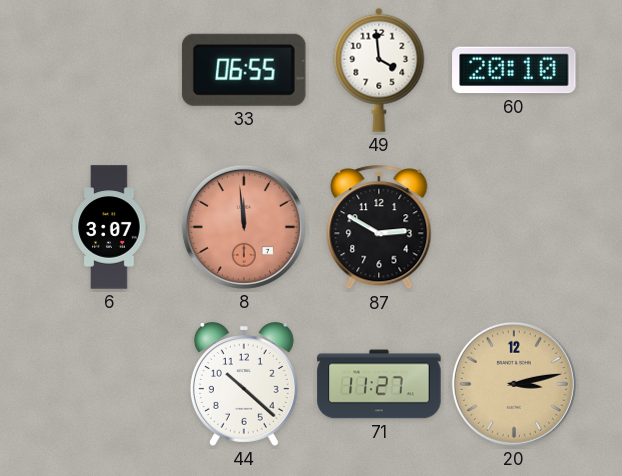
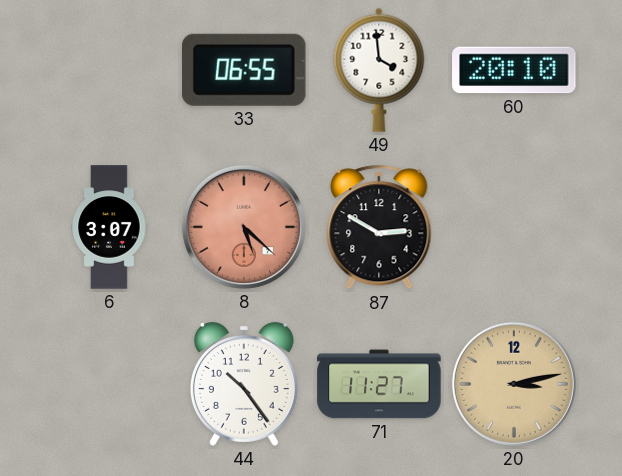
8: 11:59 -> 5:22
44: 10:22 -> 10:24
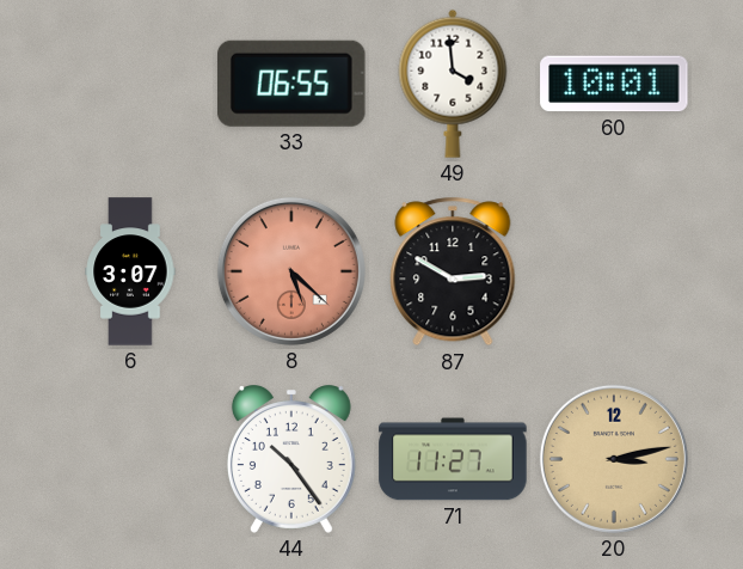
60: 20:10 -> 10:01
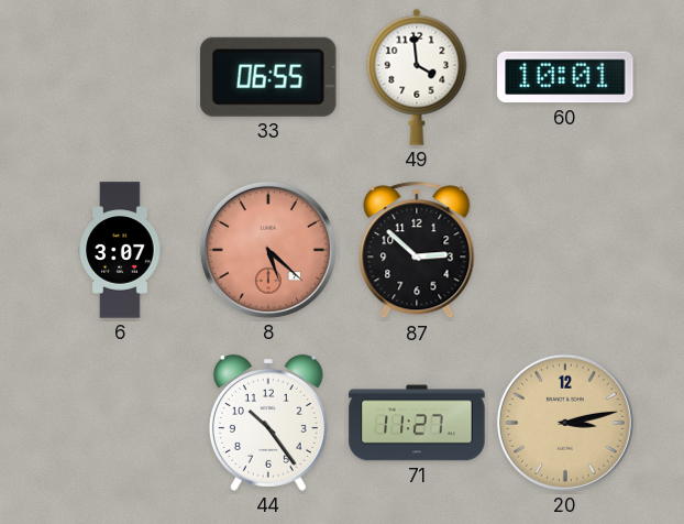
87: 2:50 -> 2:52
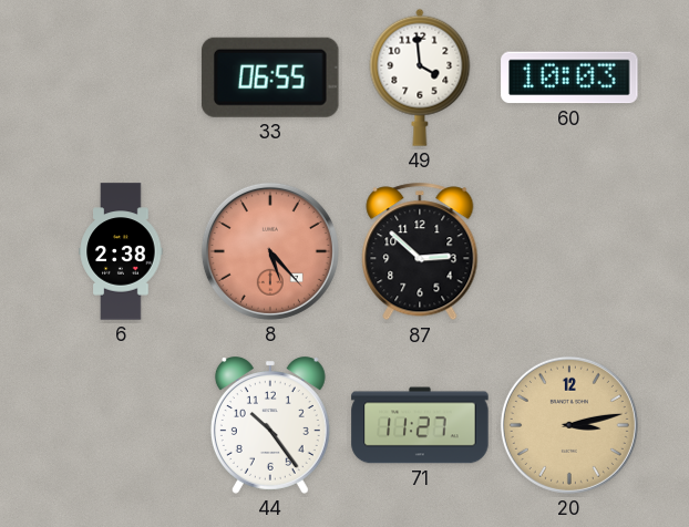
60: 10:01 -> 10:03
6: 3:07 -> 2:38
8: 5:22 -> 5:23
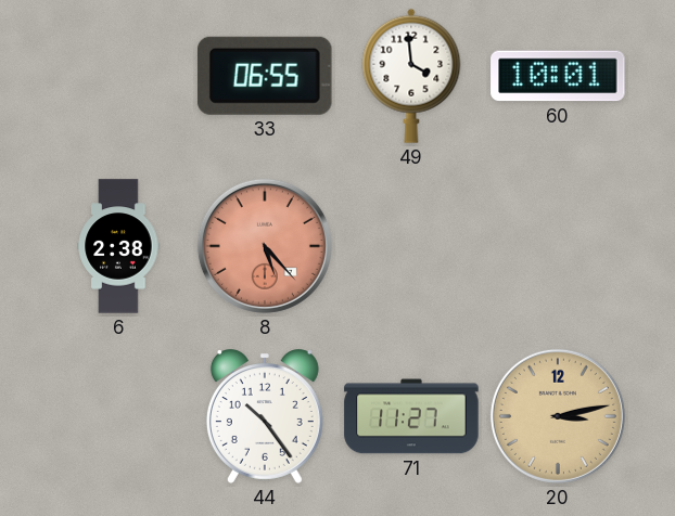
60: 10:03 -> 10:01
87: 2:52 -> none
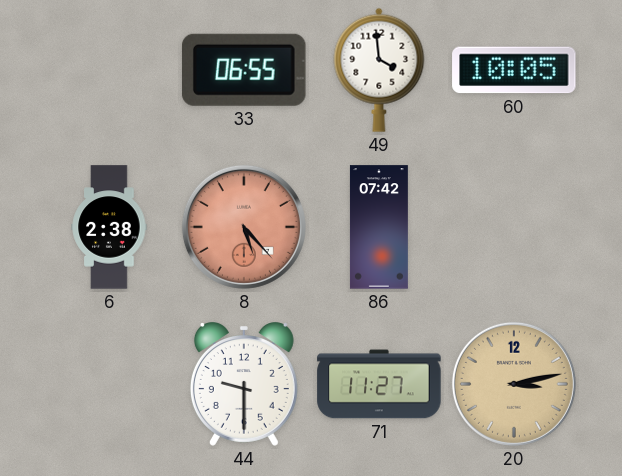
60: 10:01 -> 10:05
86: none -> 07:42
44: 10:24 -> 9:30
